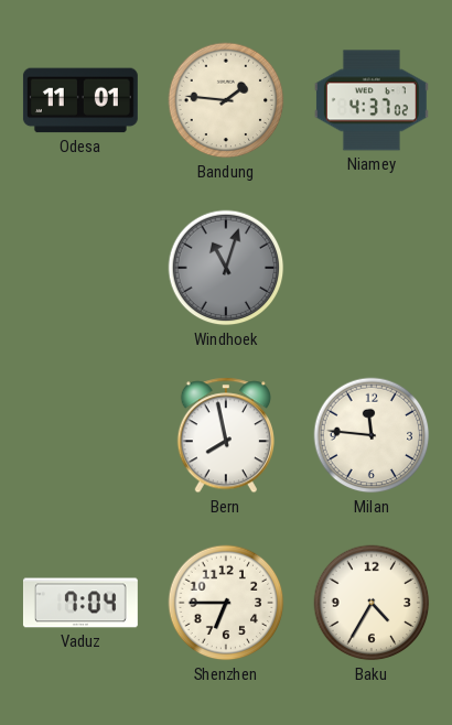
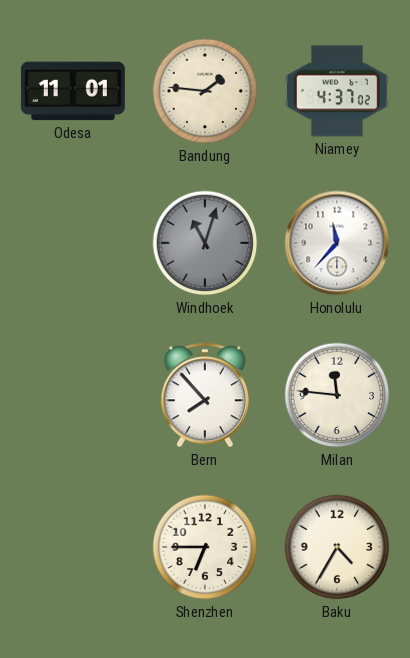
Honolulu: none -> 11:37
Bern: 7:58 -> 7:53
Vaduz: 7:04 -> none
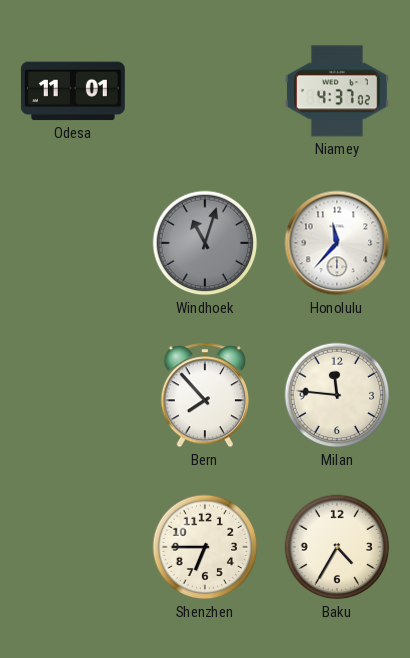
Bandung: 1:46 -> none
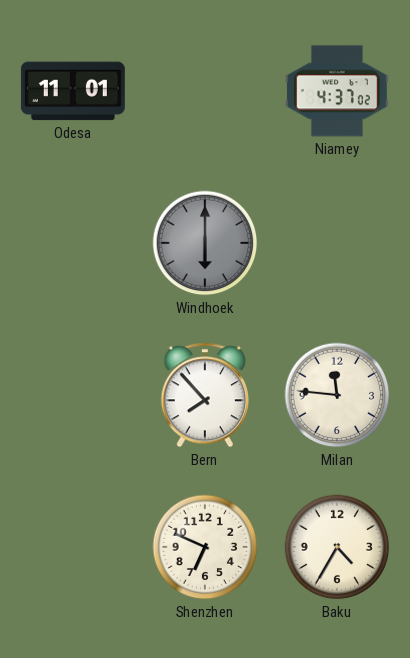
Windhoek: 11:03 -> 6:00
Honolulu: 11:37 -> none
Shenzhen: 6:45 -> 6:49
